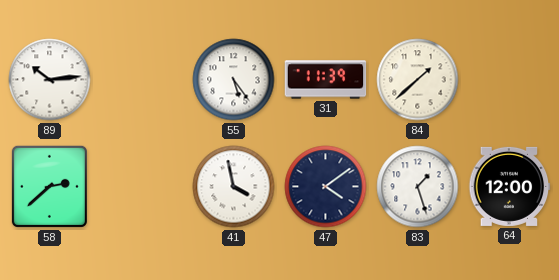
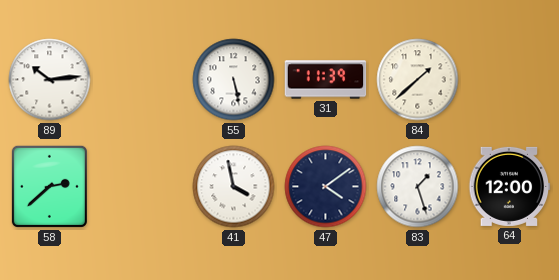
55: 5:24 -> 5:28
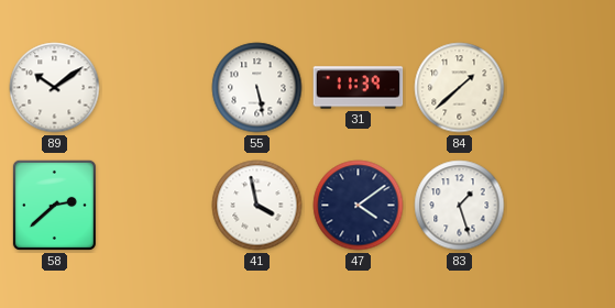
89: 10:14 -> 10:09
64: 12:00 -> none
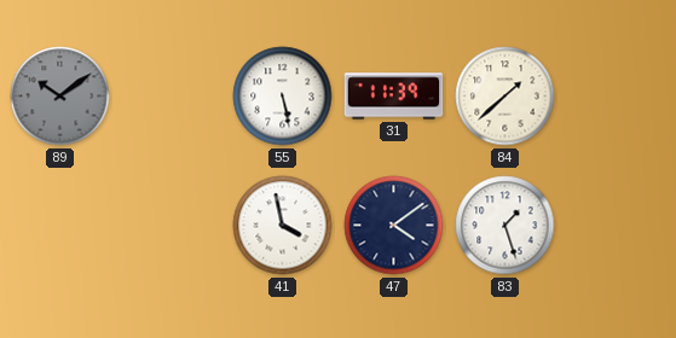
89 dial: white -> grey
58: 2:38 -> none
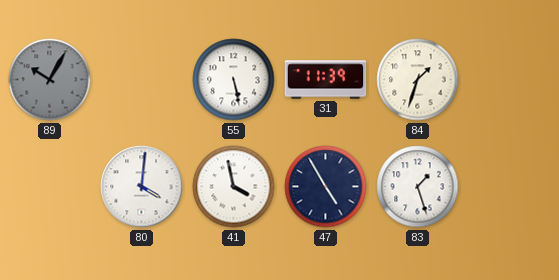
89: 10:09 -> 10:05
84: 1:38 -> 1:33
80: none -> 4:01
47: 4:09 -> 4:55
